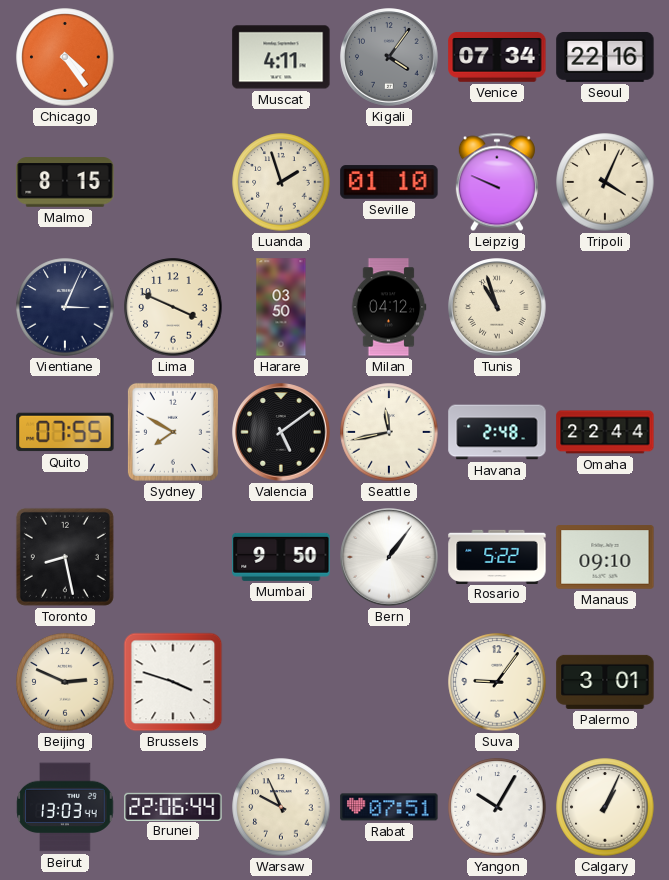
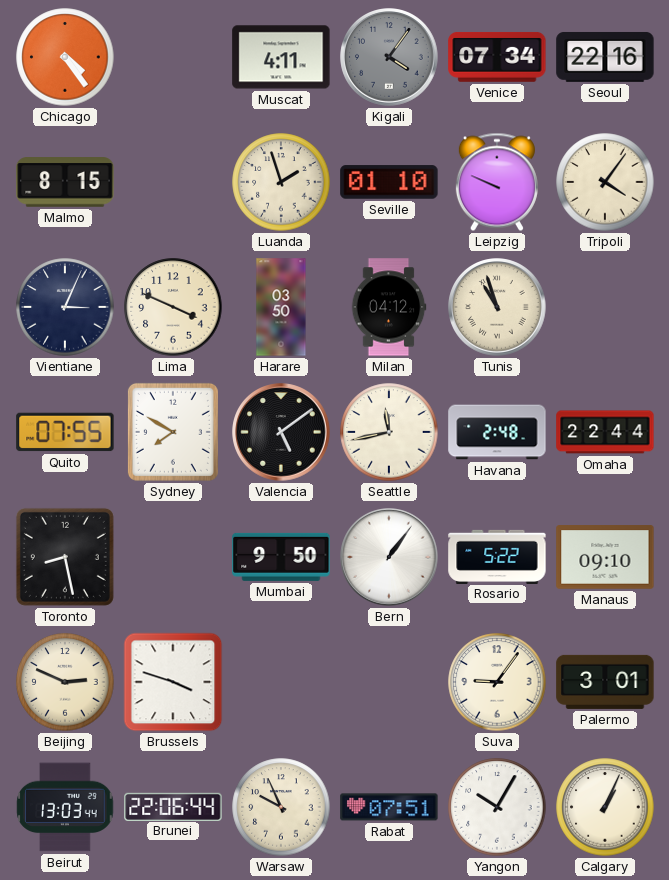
Tripoli: 4:04 -> 4:06
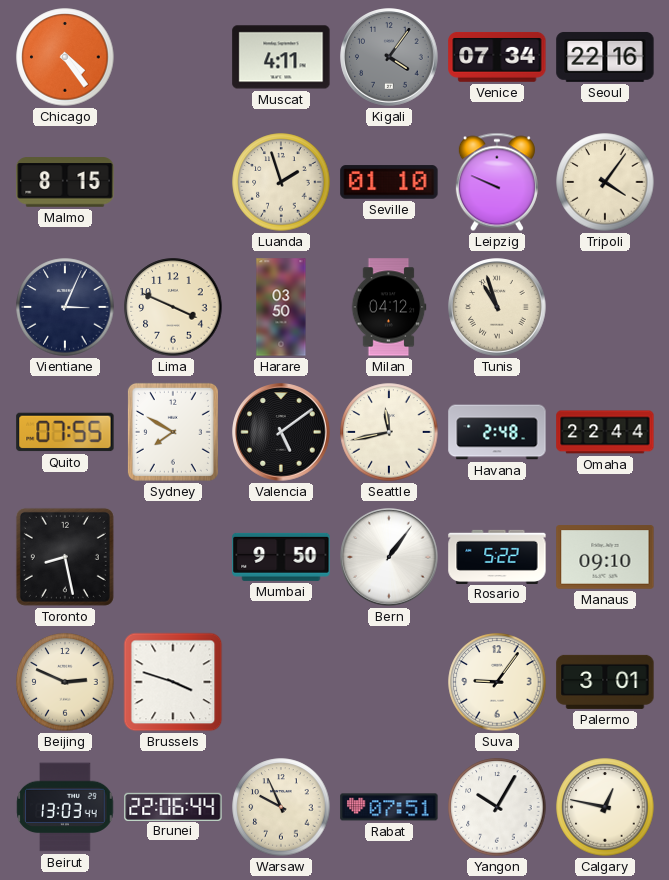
Calgary: 1:04 -> 12:47
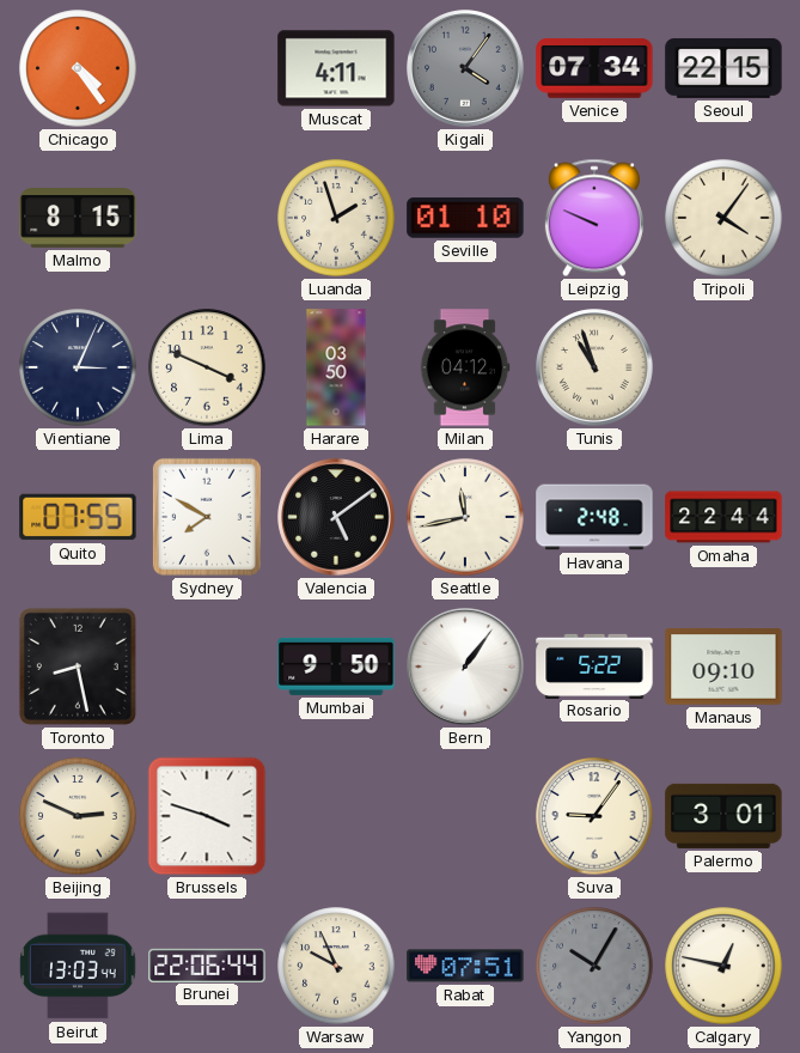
Seoul: 22:16 -> 22:15
Yangon dial: white -> grey
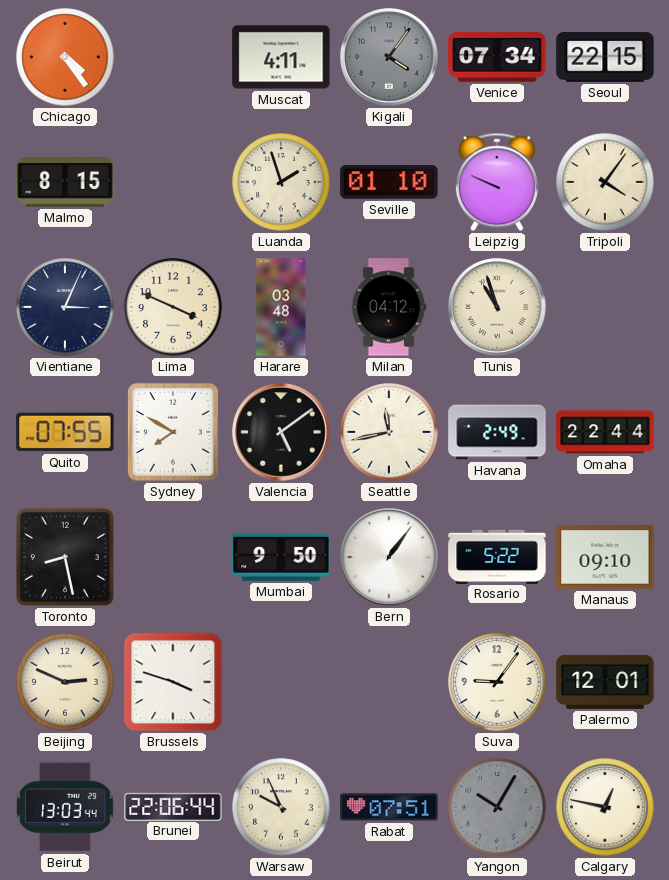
Harare: 03:50 -> 03:48
Havana: 2:48 -> 2:49
Palermo: 3:01 -> 12:01
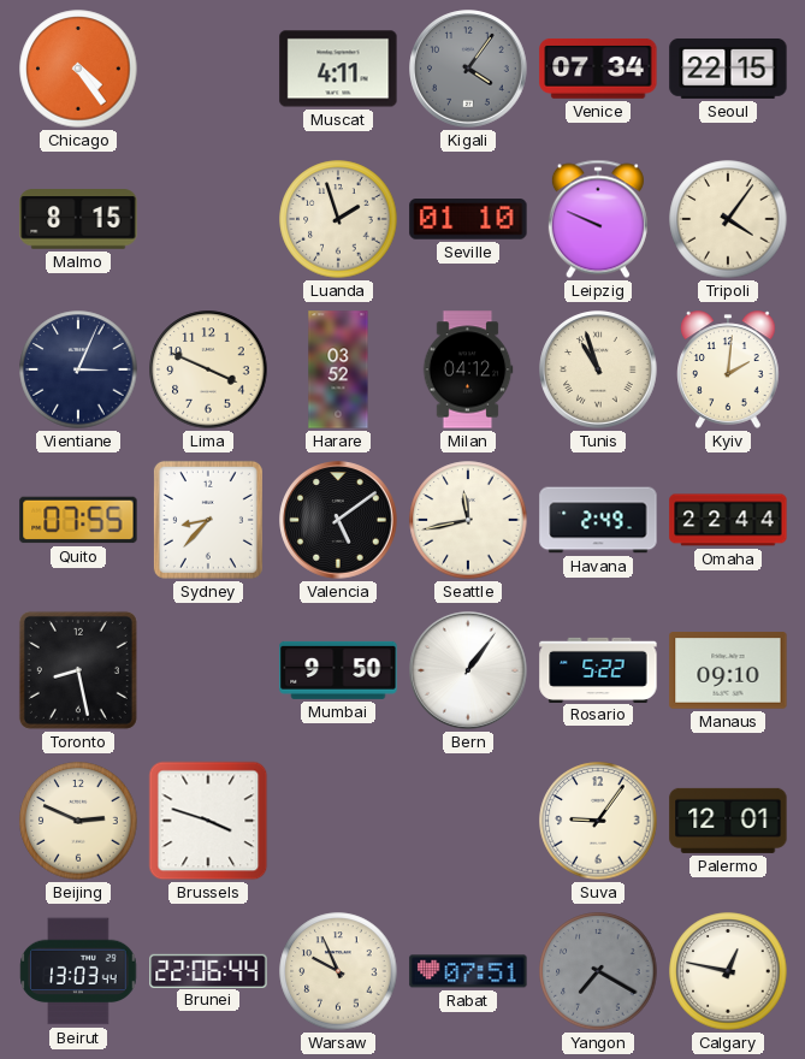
Harare: 03:48 -> 03:52
Kyiv: none -> 2:01
Sydney: 7:50 -> 8:37
Yangon: 10:05 -> 7:20
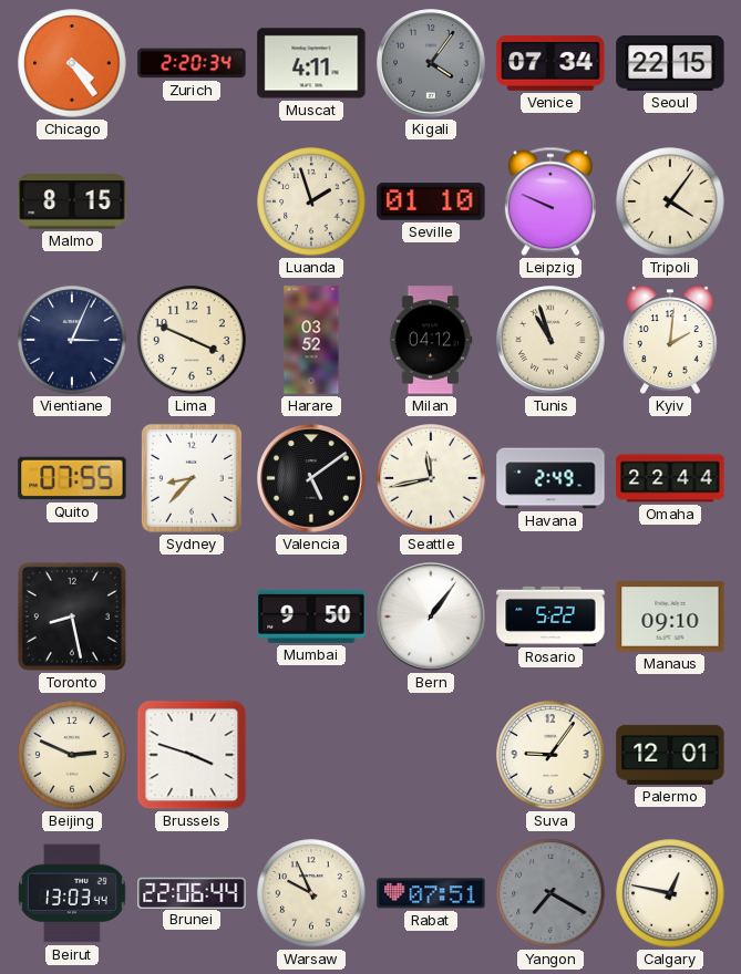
Zurich: none -> 2:20
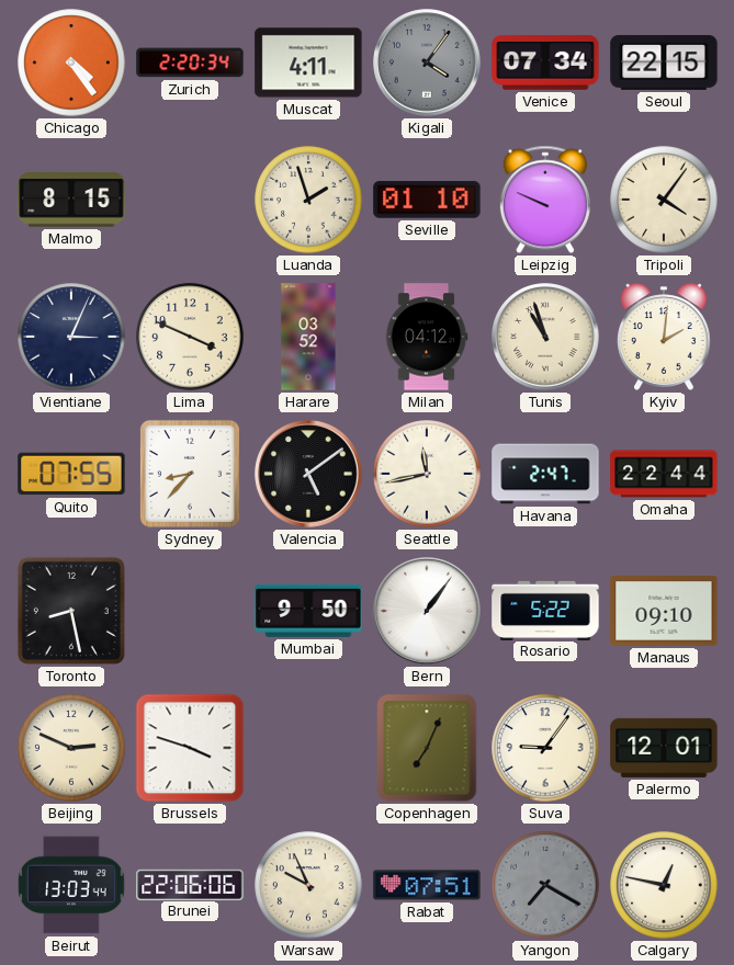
Havana: 2:49 -> 2:47
Copenhagen: none -> 7:04
Brunei: 22:06:44 -> 22:06:06
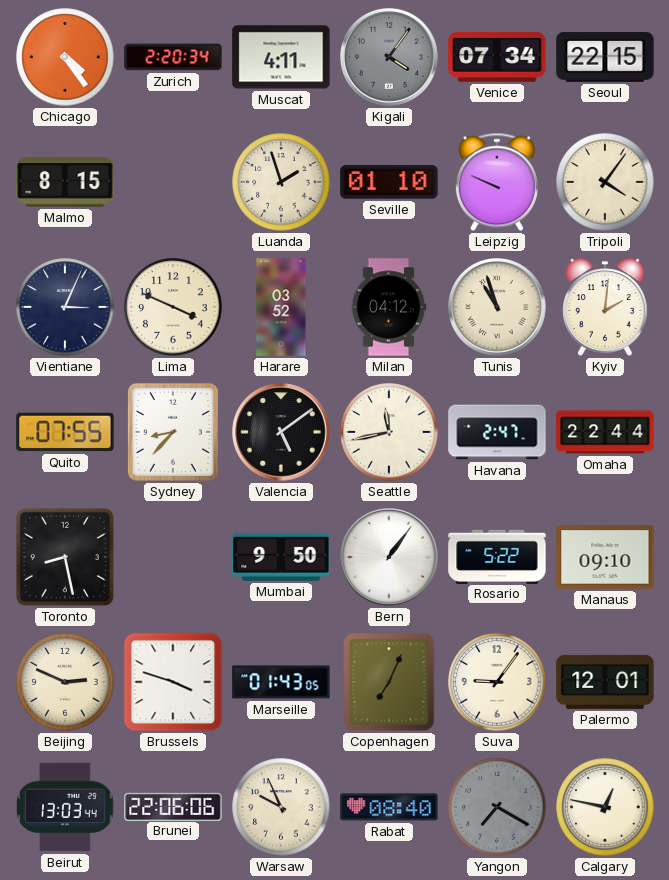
Marseille: none -> 01:43
Rabat: 07:51 -> 08:40
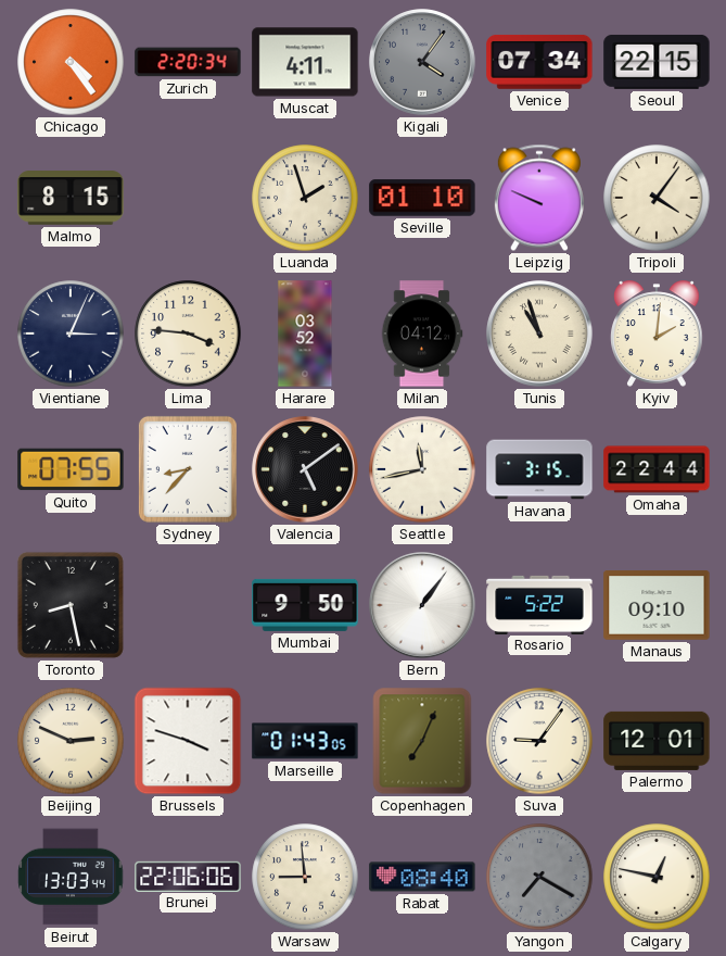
Lima: 3:49 -> 3:46
Havana: 2:47 -> 3:15
Warsaw: 9:56 -> 8:59
